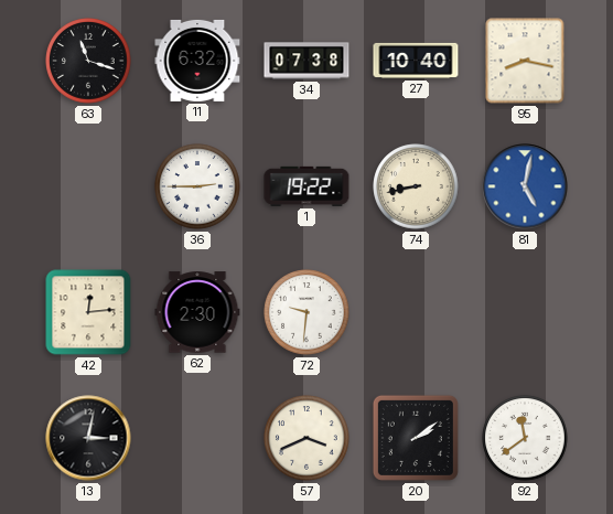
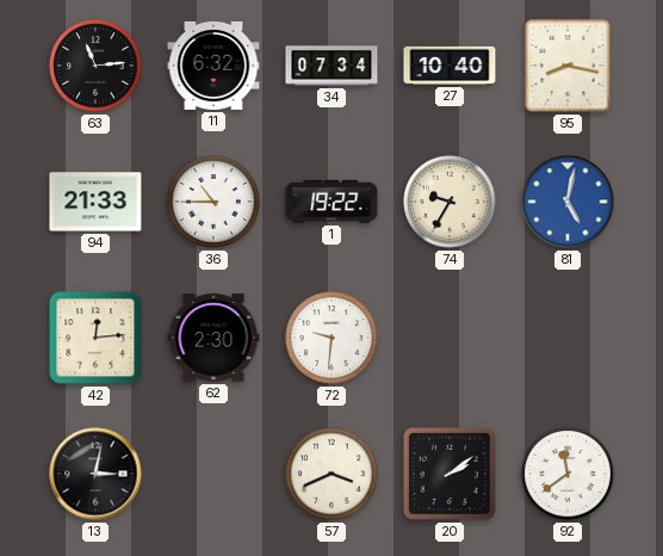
63: 11:18 -> 11:14
34: 07:38 -> 07:34
94: none -> 21:33
36: 2:45 -> 10:45
74: 8:43 -> 9:35
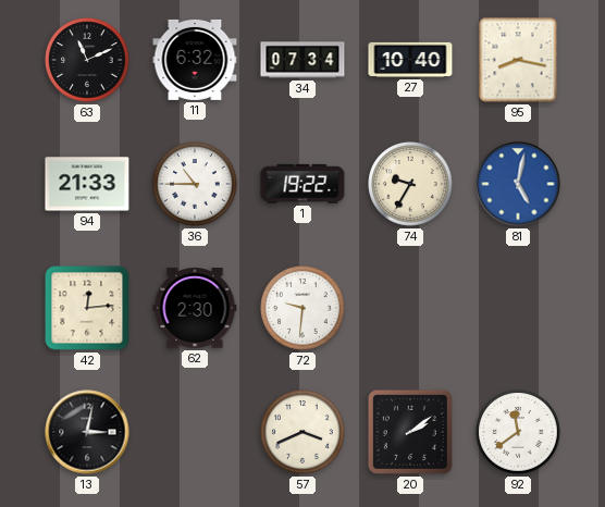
63: 11:14 -> 11:11
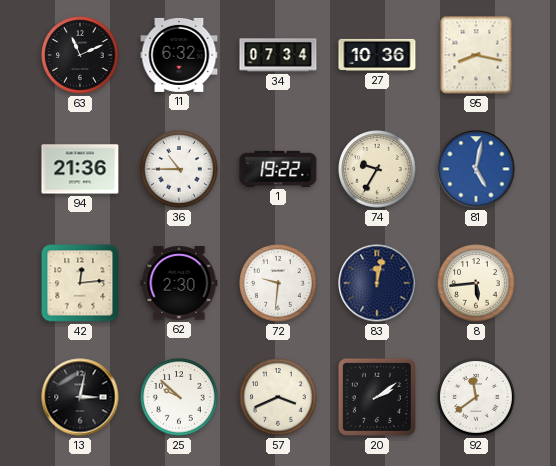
27: 10:40 -> 10:36
94: 21:33 -> 21:36
83: none -> 12:02
8: none -> 5:44
25: none -> 9:52
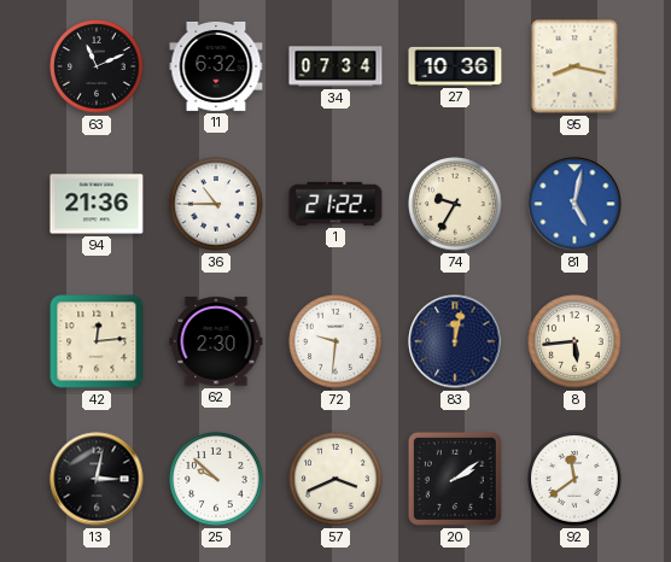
1: 19:22 -> 21:22
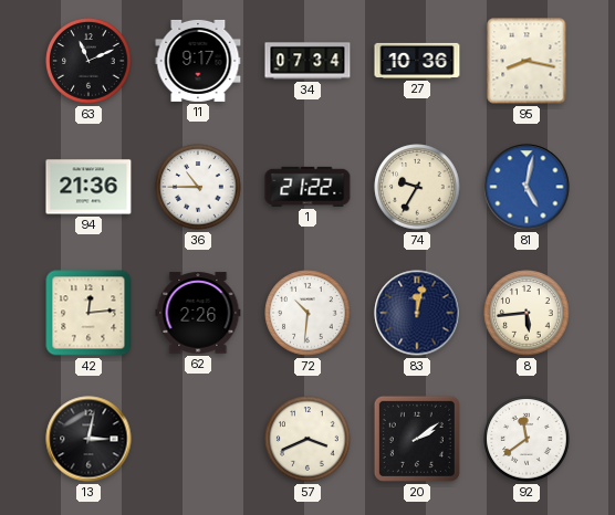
11: 6:32 -> 9:17
62: 2:30 -> 2:26
72: 9:31 -> 10:31
25: 9:52 -> none
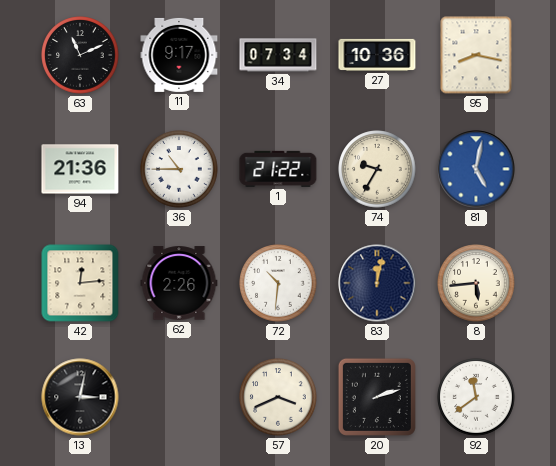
20: 2:09 -> 2:12
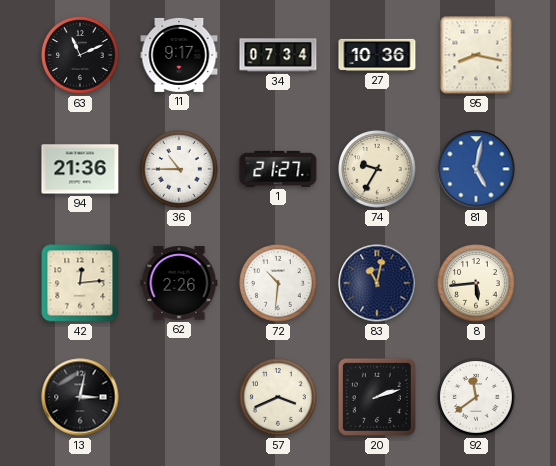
1: 21:22 -> 21:27
83: 12:02 -> 11:02
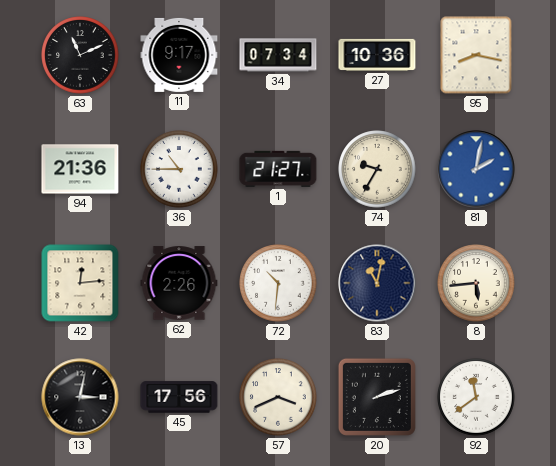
81: 5:02 -> 2:02
45: none -> 17:56
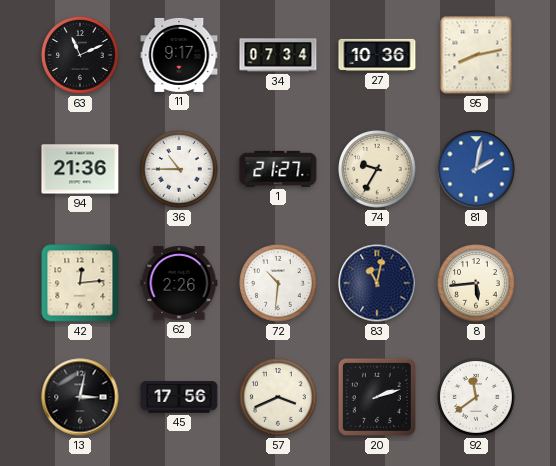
95: 8:17 -> 8:13
